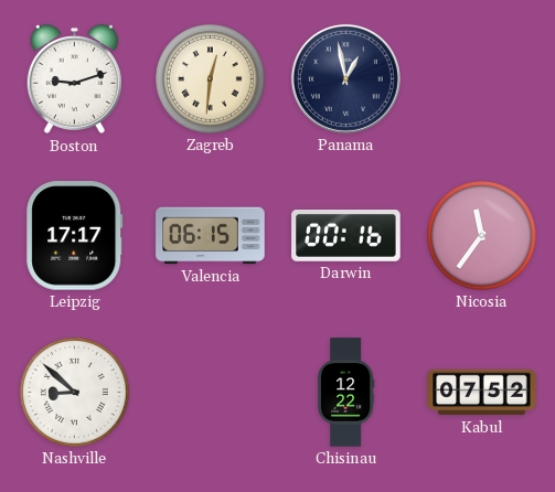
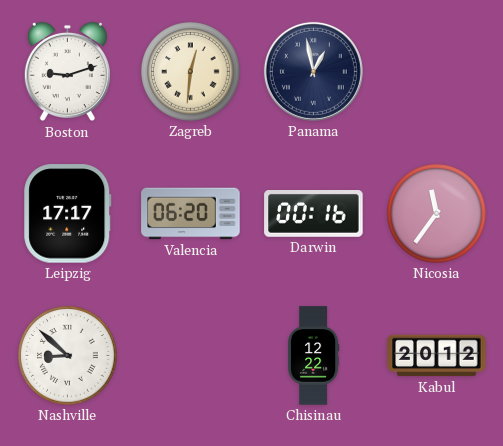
Valencia: 06:15 -> 06:20
Kabul: 07:52 -> 20:12
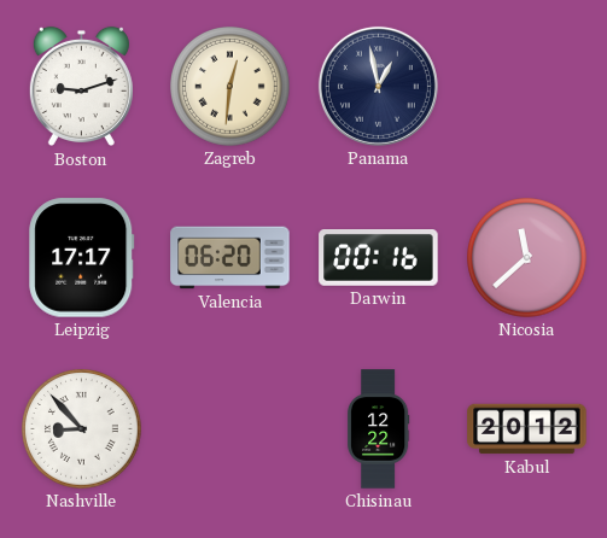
Nicosia: 11:36 -> 11:38
Nashville: 8:52 -> 8:53
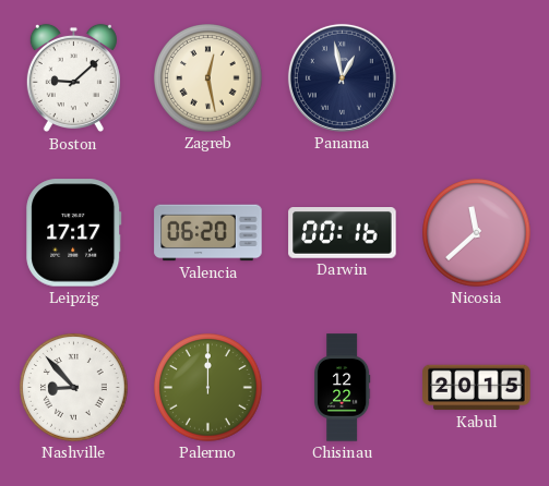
Boston: 9:12 -> 9:08
Zagreb: 12:31 -> 12:28
Palermo: none -> 12:00
Kabul: 20:12 -> 20:15
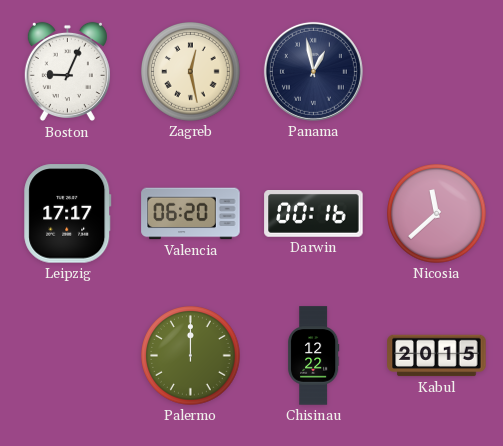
Boston: 9:08 -> 9:04
Nashville: 8:53 -> none
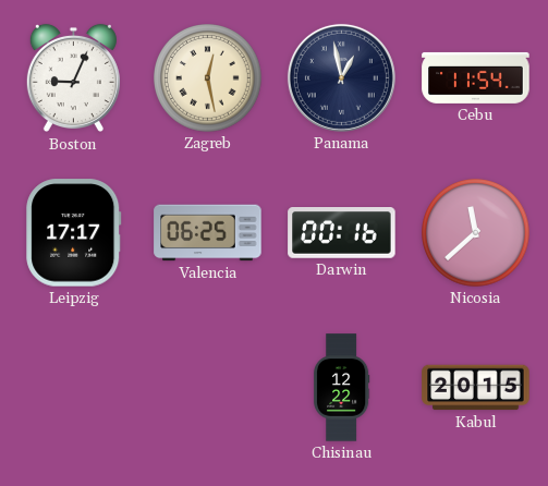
Cebu: none -> 11:54
Valencia: 06:20 -> 06:25
Palermo: 12:00 -> none
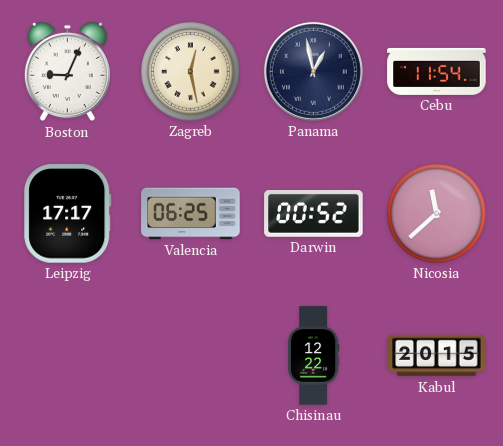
Darwin: 00:16 -> 00:52
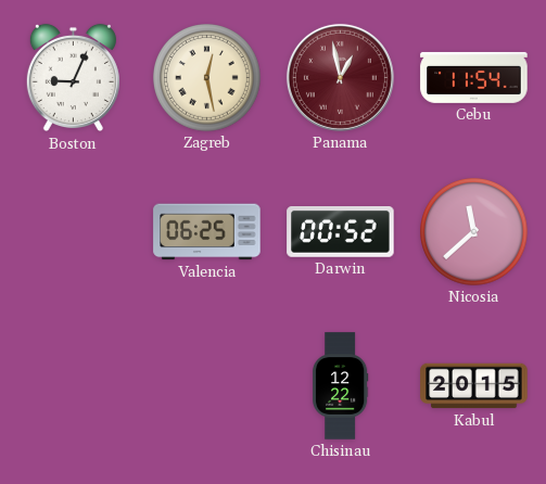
Panama dial: navy -> burgundy
Leipzig: 17:17 -> none
